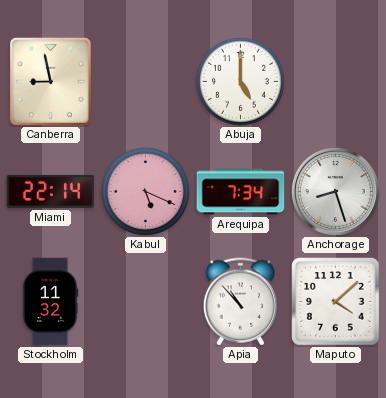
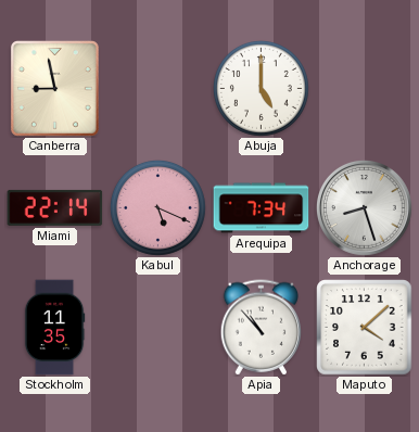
Stockholm: 11:32 -> 11:35
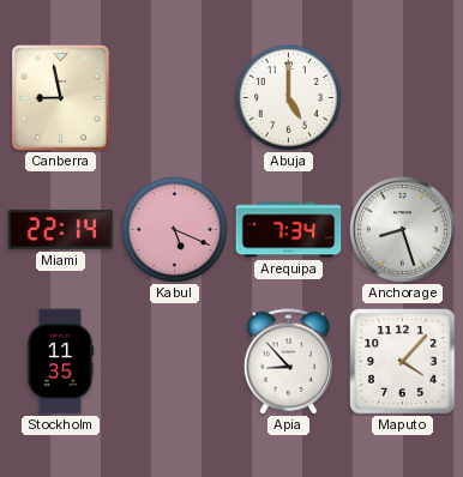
Apia: 10:53 -> 8:53
Maputo: 4:08 -> 4:07
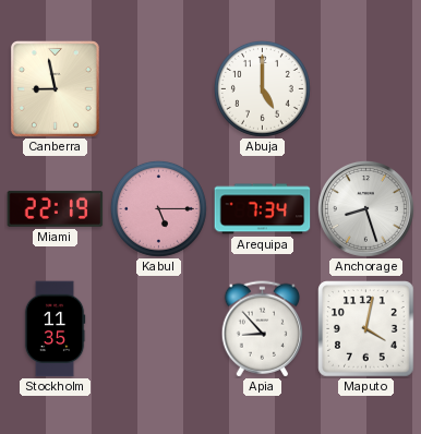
Miami: 22:14 -> 22:19
Kabul: 5:19 -> 5:15
Maputo: 4:07 -> 4:02
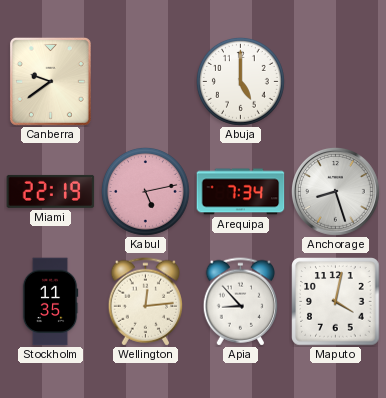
Canberra: 8:58 -> 9:39
Kabul: 5:15 -> 5:13
Wellington: none -> 12:14
